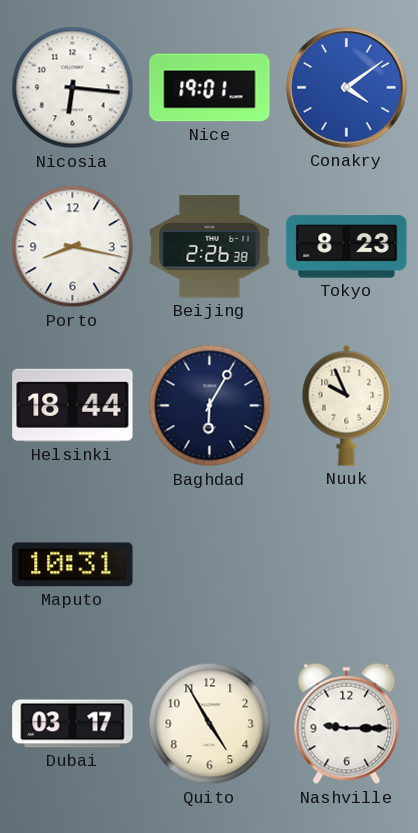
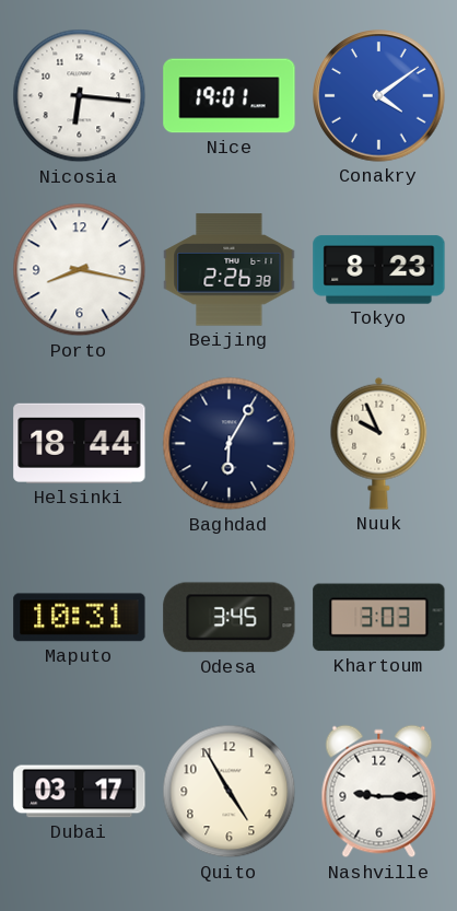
Odesa: none -> 3:45
Khartoum: none -> 3:03
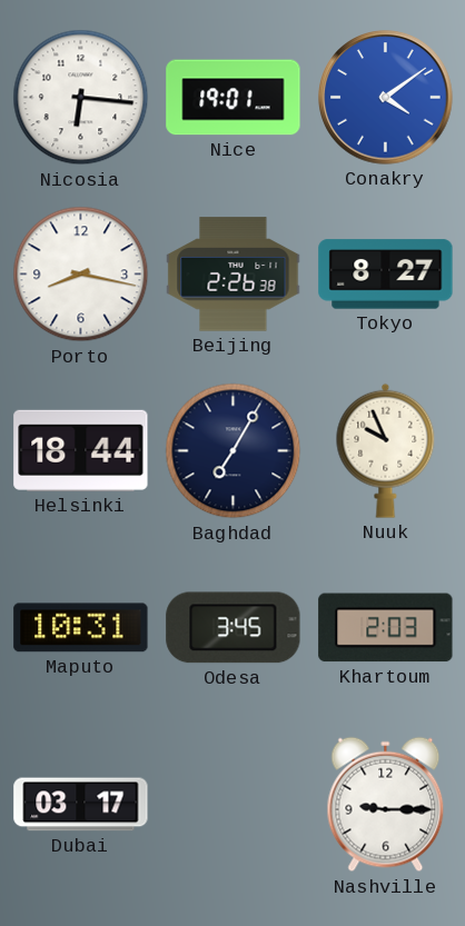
Tokyo: 8:23 -> 8:27
Baghdad: 6:05 -> 7:05
Khartoum: 3:03 -> 2:03
Quito: 4:55 -> none
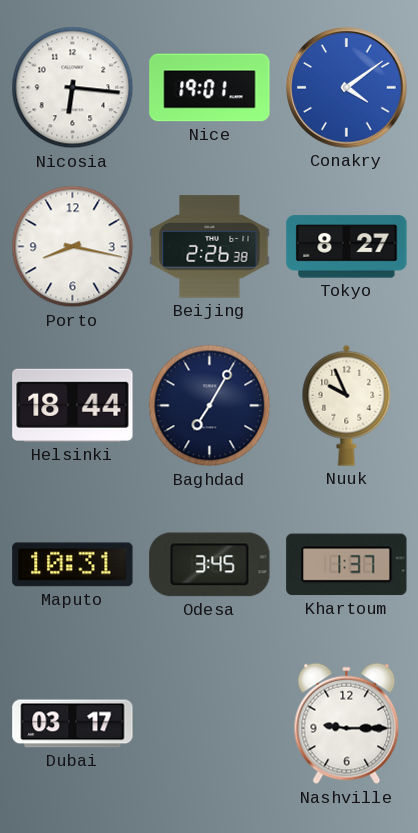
Khartoum: 2:03 -> 1:37
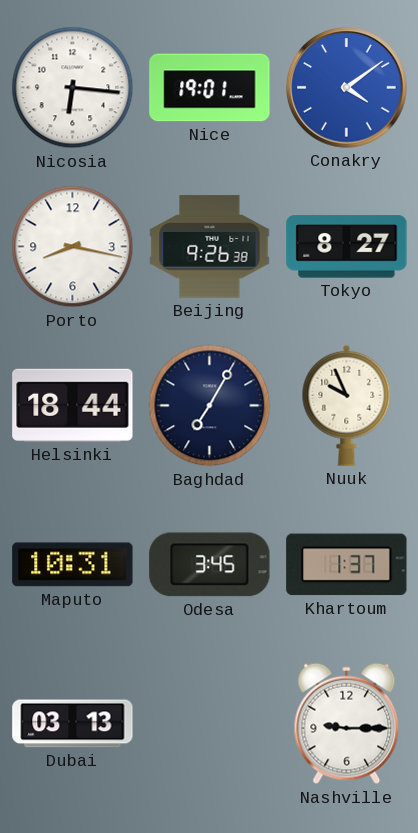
Beijing: 2:26 -> 9:26
Dubai: 03:17 -> 03:13
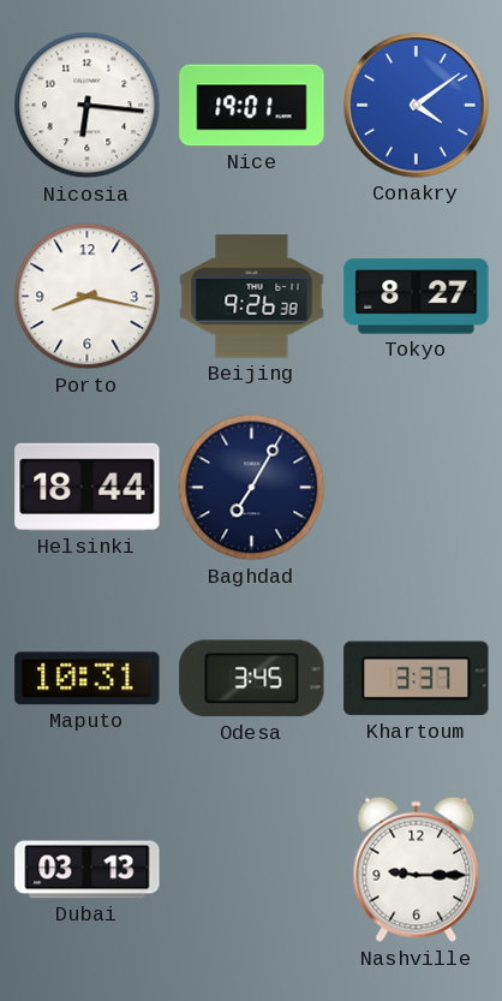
Nuuk: 9:56 -> none
Khartoum: 1:37 -> 3:37
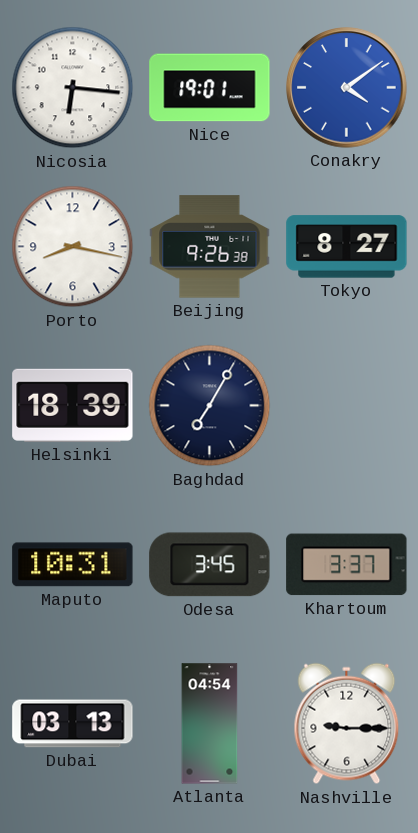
Helsinki: 18:44 -> 18:39
Atlanta: none -> 04:54
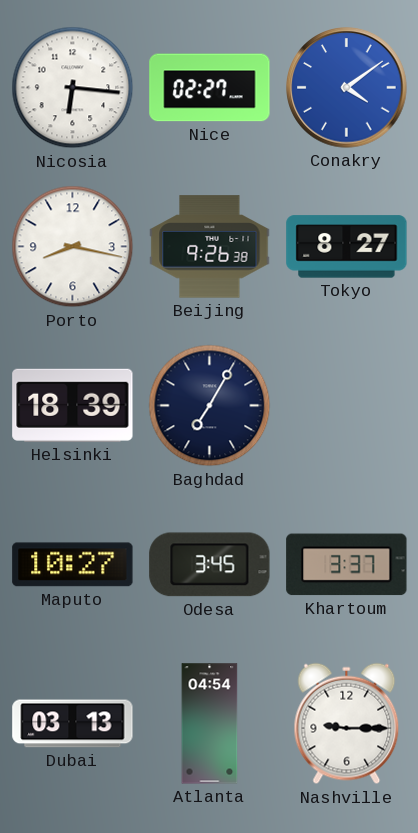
Nice: 19:01 -> 02:27
Maputo: 10:31 -> 10:27
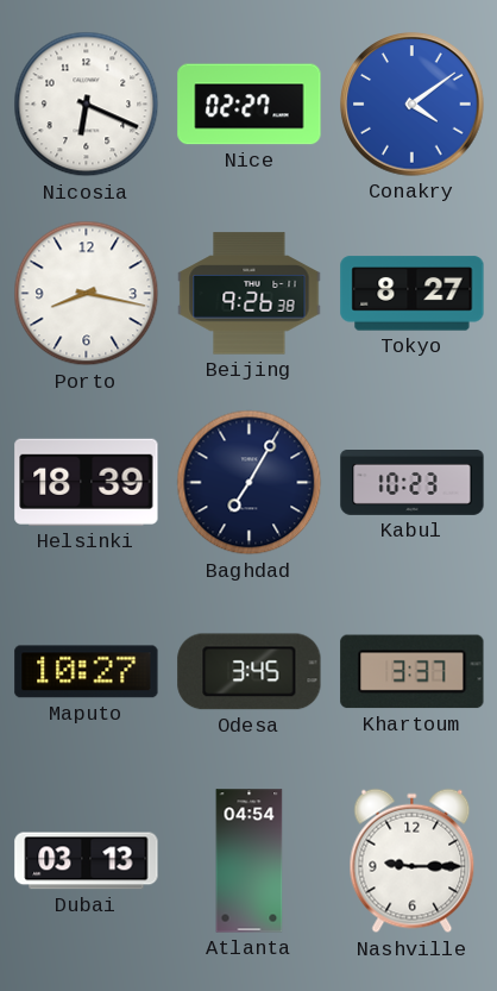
Nicosia: 6:16 -> 6:19
Kabul: none -> 10:23
